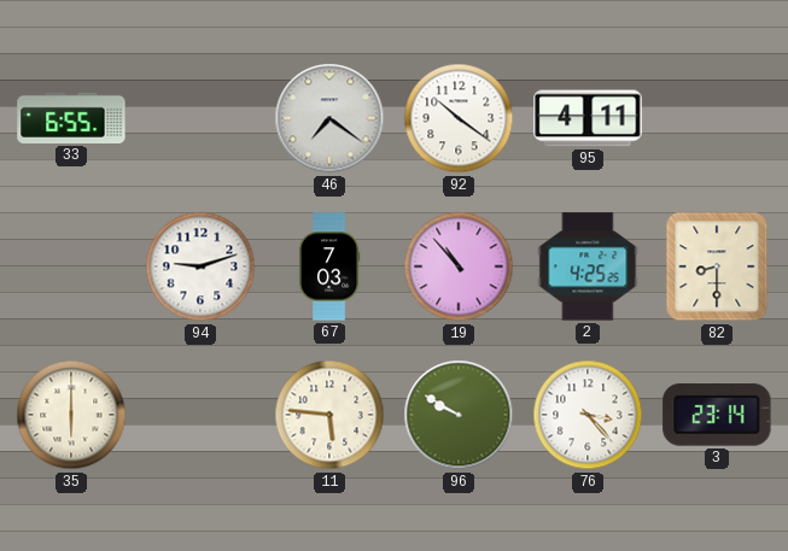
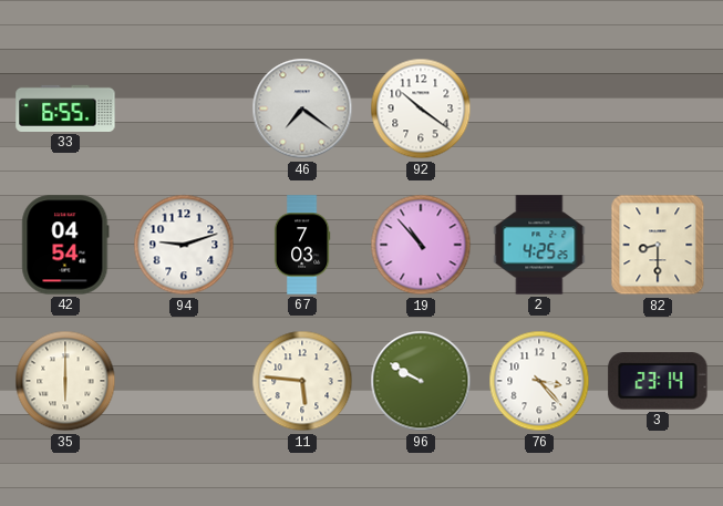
95: 4:11 -> none
42: none -> 04:54
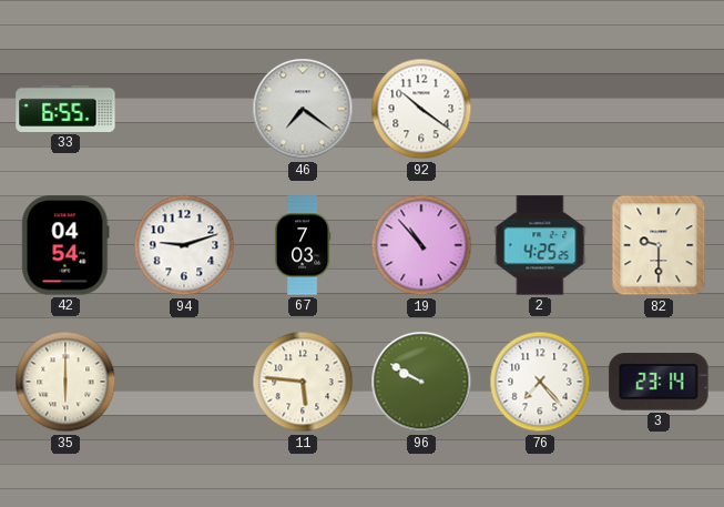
82: 8:30 -> 9:30
76: 3:23 -> 7:23
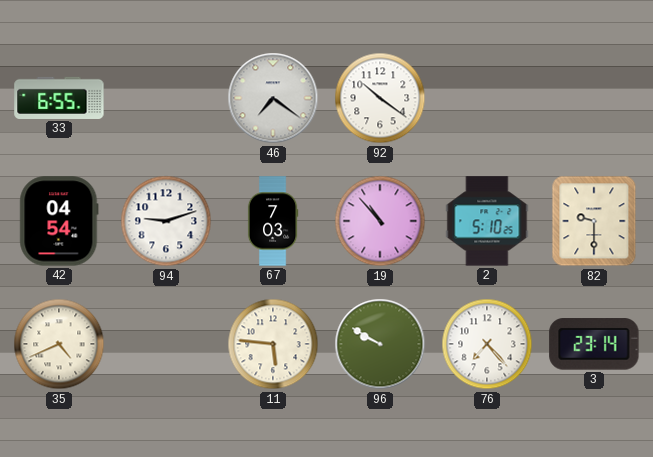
2: 4:25 -> 5:10
35: 6:00 -> 4:41
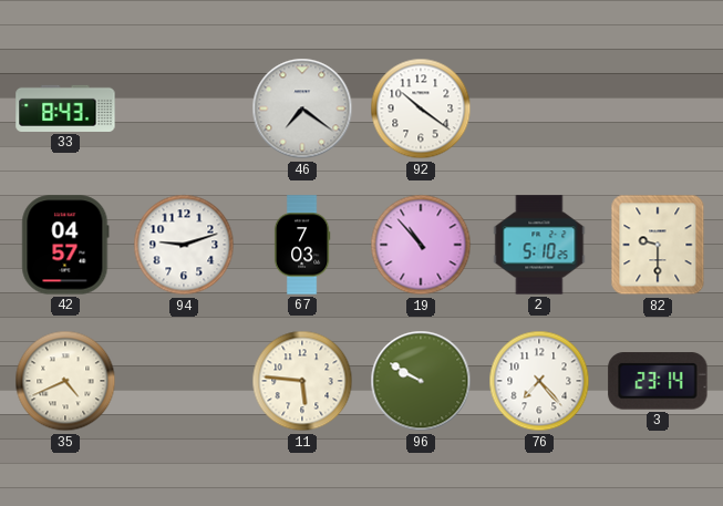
33: 6:55 -> 8:43
42: 04:54 -> 04:57
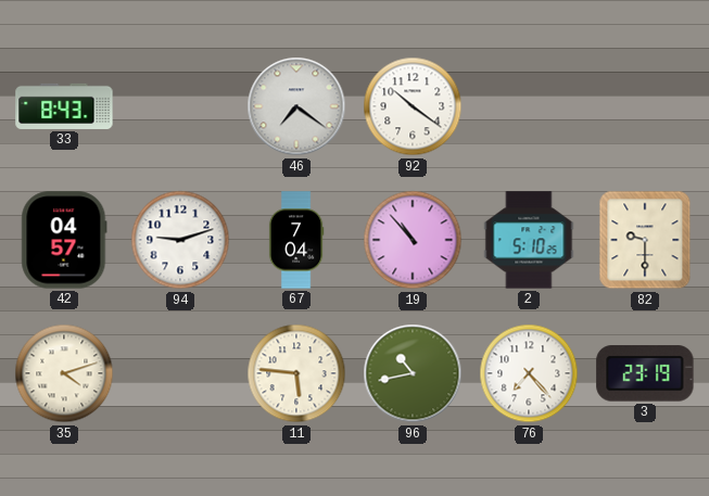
67: 7:03 -> 7:04
35: 4:41 -> 4:12
96: 9:50 -> 10:43
3: 23:14 -> 23:19
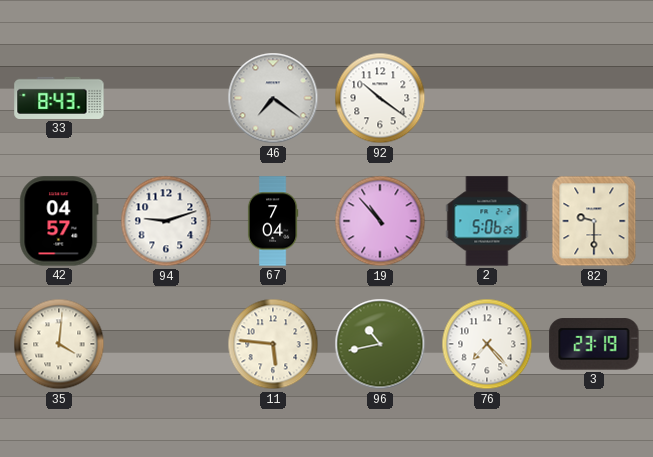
2: 5:10 -> 5:06
35: 4:12 -> 4:01
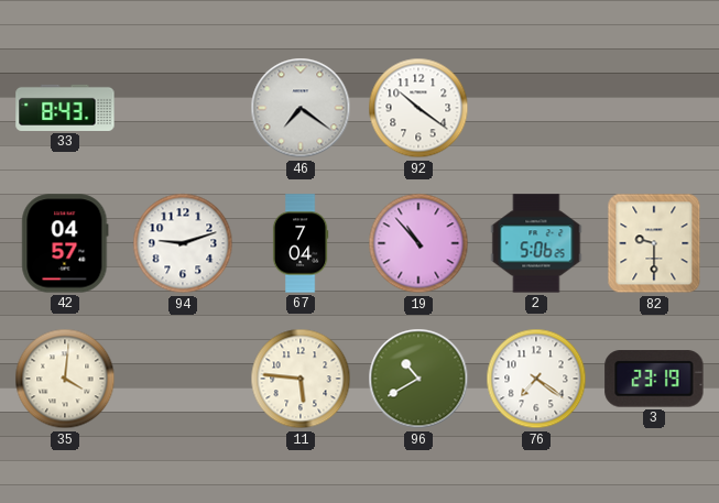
96: 10:43 -> 10:40
76: 7:23 -> 7:21
